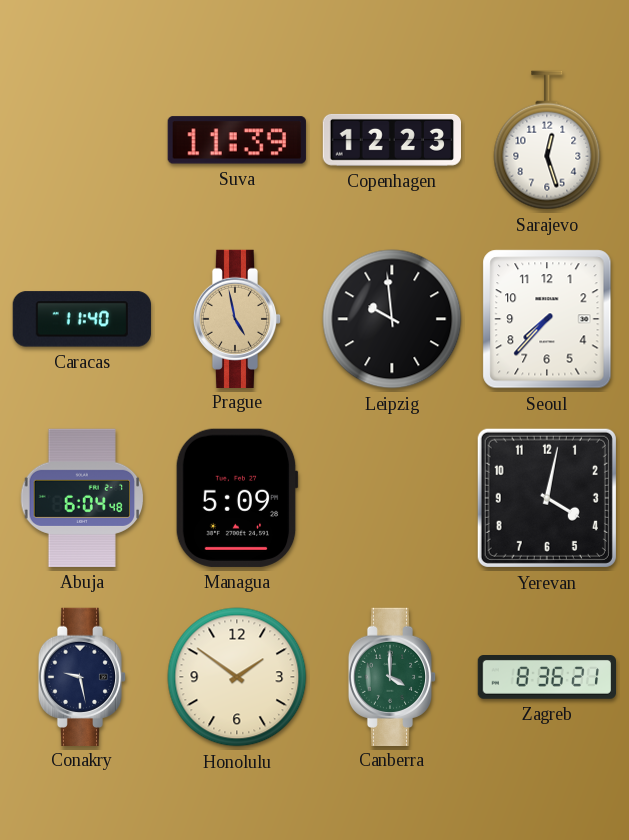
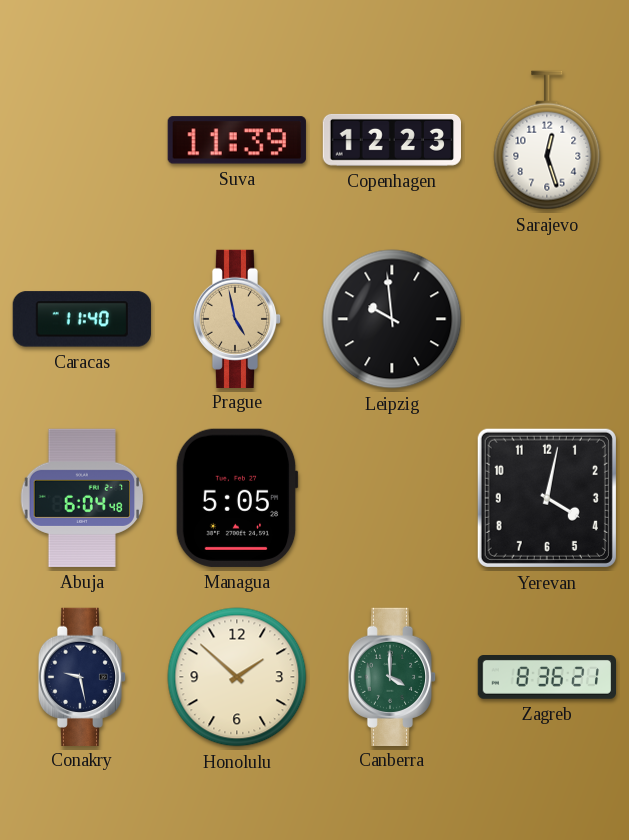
Seoul: 7:37 -> none
Managua: 5:09 -> 5:05
Honolulu: 1:51 -> 1:52
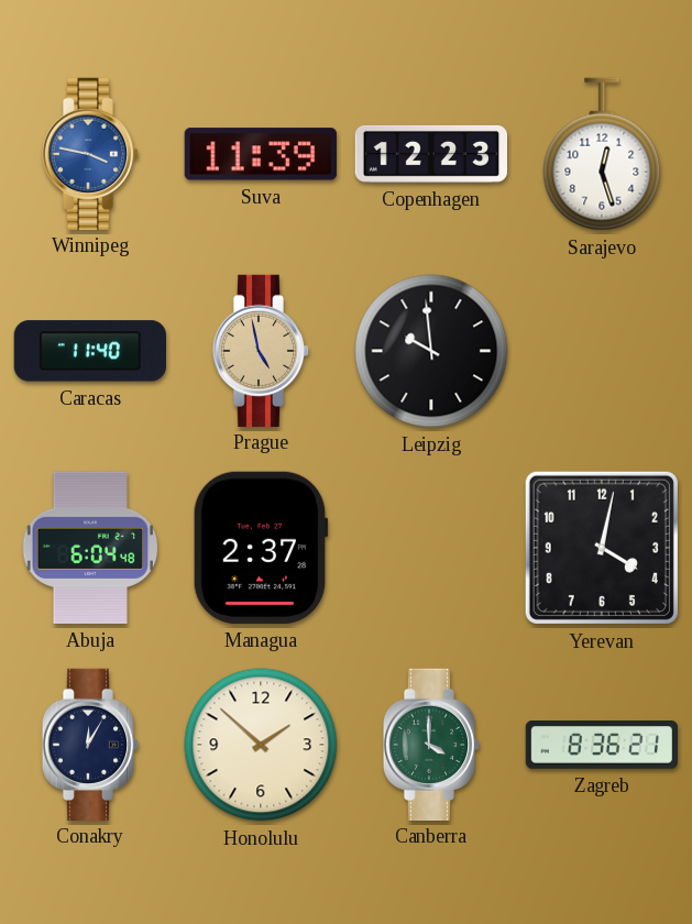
Winnipeg: none -> 3:47
Managua: 5:05 -> 2:37
Conakry: 9:28 -> 12:05
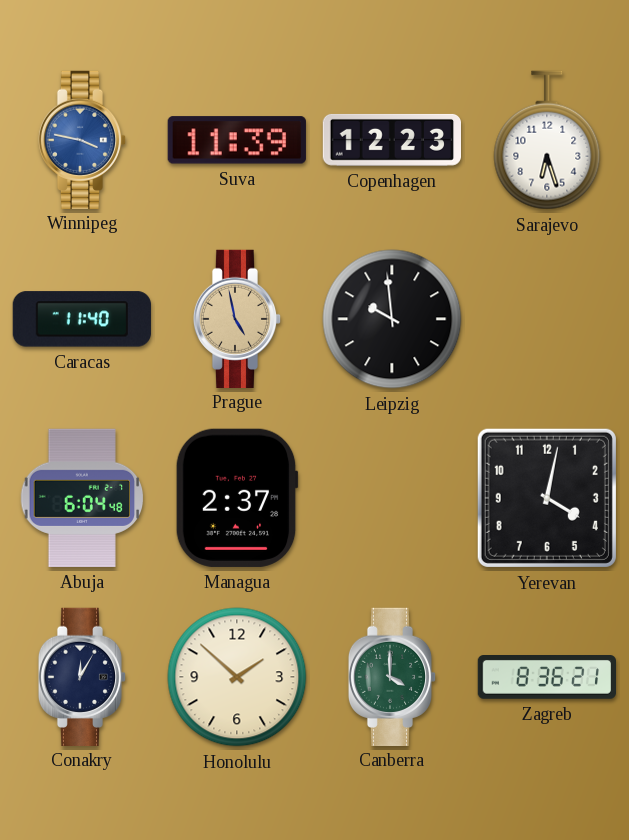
Sarajevo: 12:27 -> 6:27
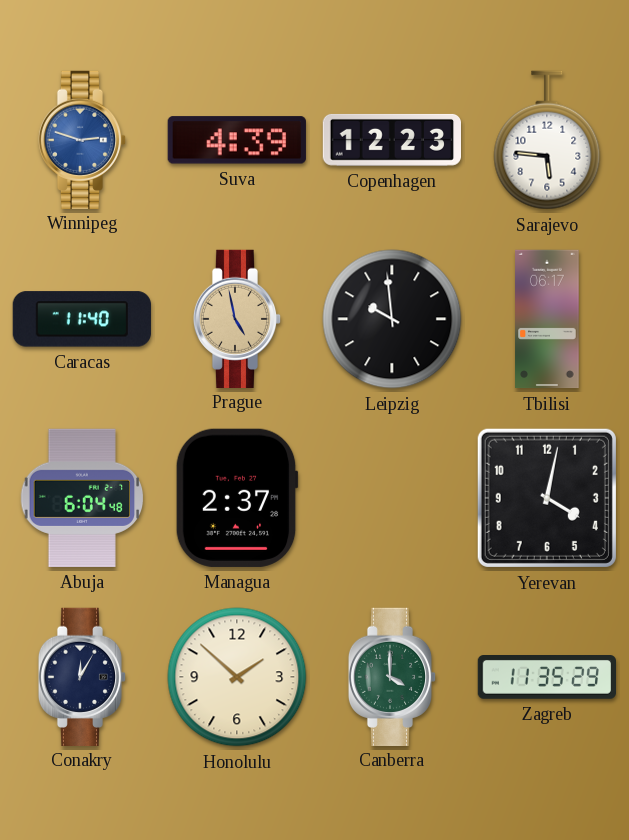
Winnipeg: 3:47 -> 2:48
Suva: 11:39 -> 4:39
Sarajevo: 6:27 -> 5:46
Tbilisi: none -> 06:17
Zagreb: 8:36 -> 11:35
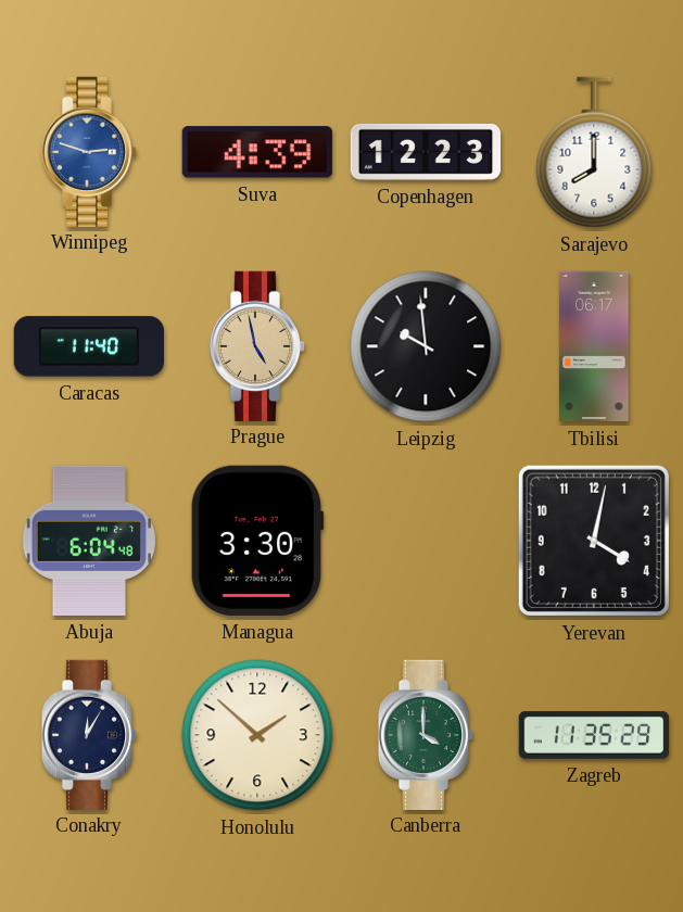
Sarajevo: 5:46 -> 8:00
Managua: 2:37 -> 3:30
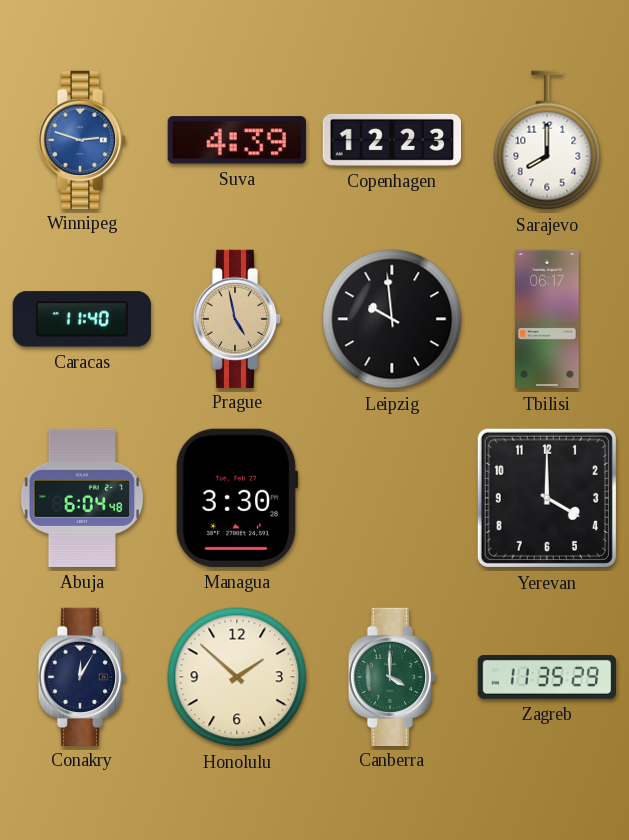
Yerevan: 4:02 -> 4:00
